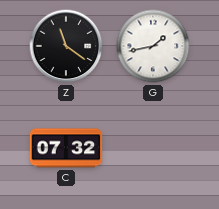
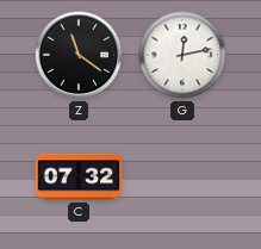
G: 1:43 -> 12:13
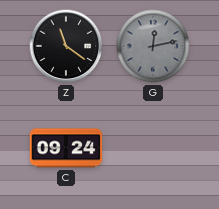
G dial: white -> grey
C: 07:32 -> 09:24
